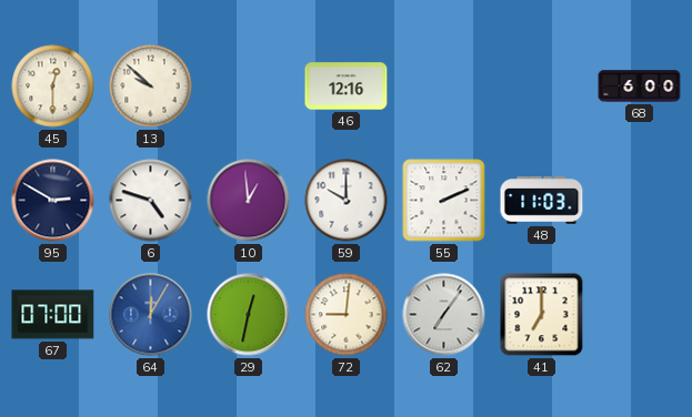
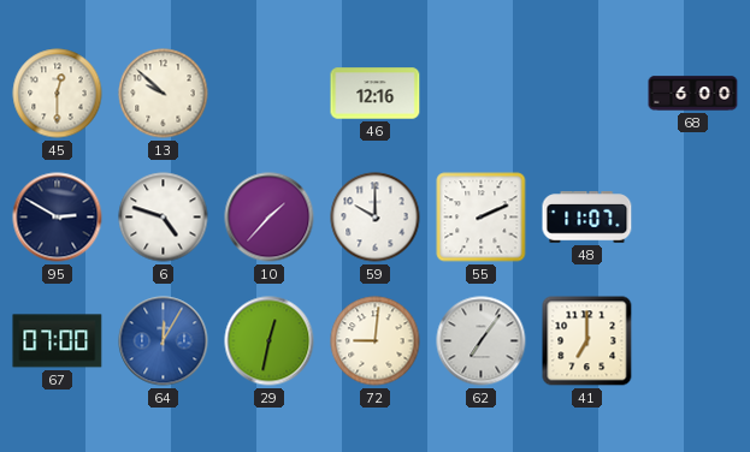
10: 12:59 -> 1:37
48: 11:03 -> 11:07
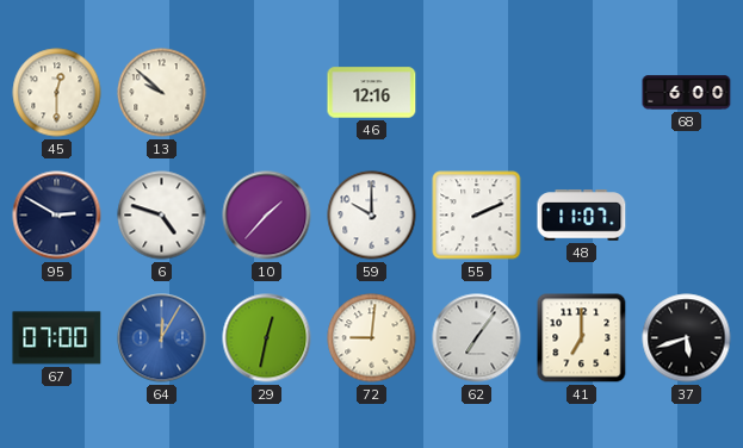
37: none -> 5:42
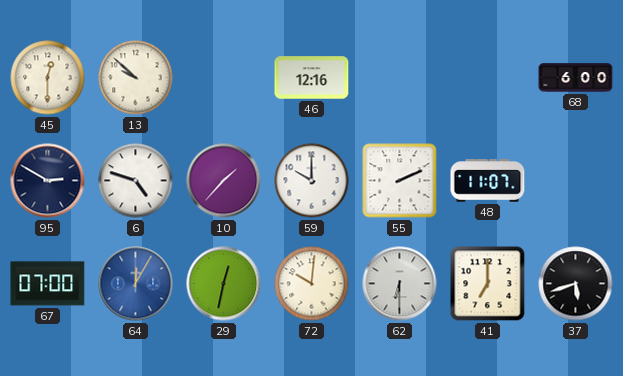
72: 9:01 -> 10:01
62: 7:06 -> 6:30
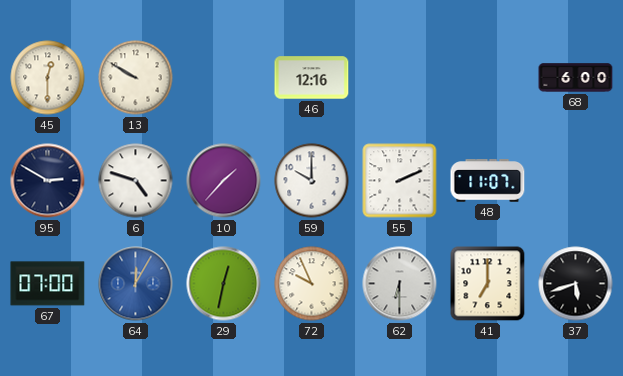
13: 9:52 -> 9:50
72: 10:01 -> 9:56
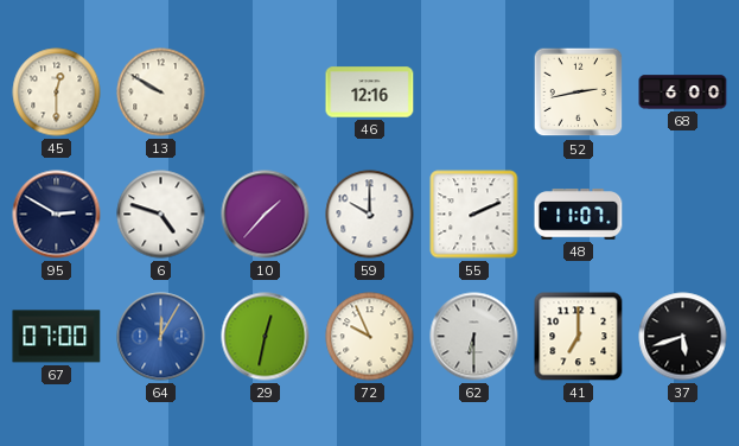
52: none -> 2:43
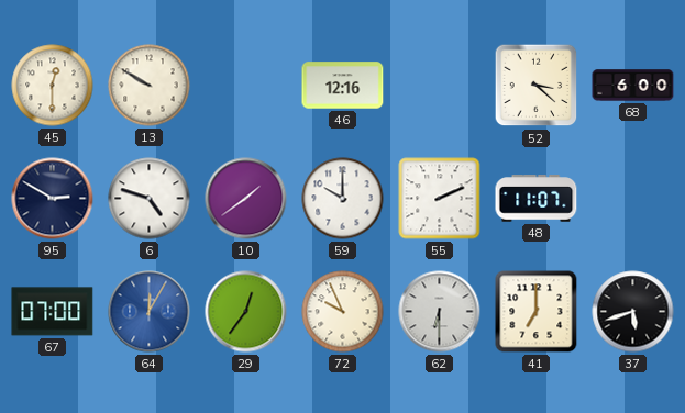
52: 2:43 -> 3:22
10: 1:37 -> 1:39
29: 12:32 -> 12:36
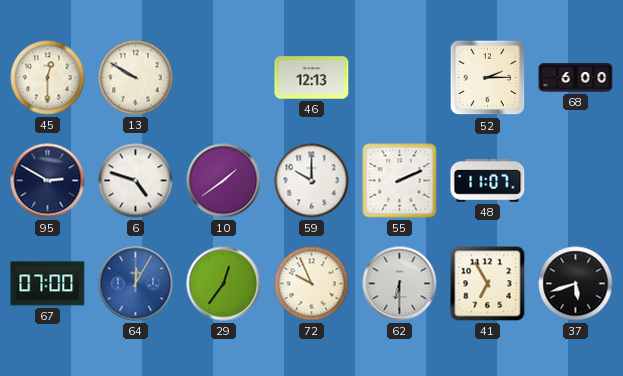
46: 12:16 -> 12:13
52: 3:22 -> 2:15
41: 7:00 -> 6:55
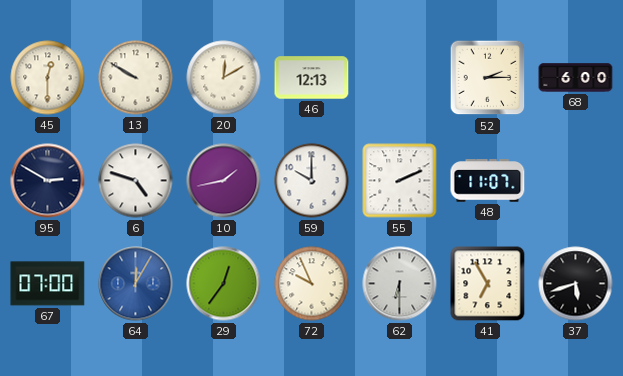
20: none -> 12:10
10: 1:39 -> 1:43
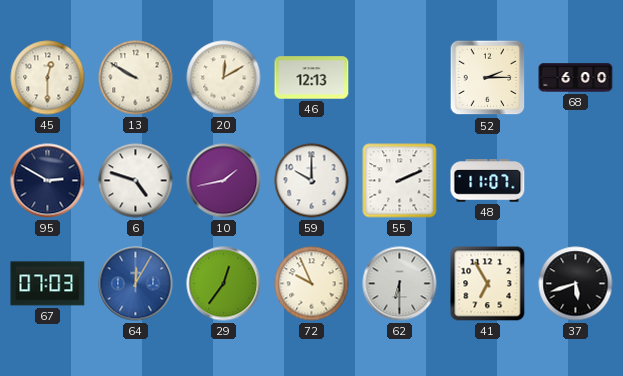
67: 07:00 -> 07:03
